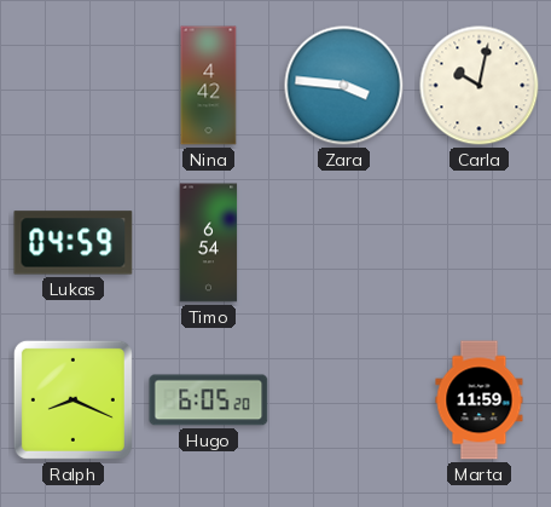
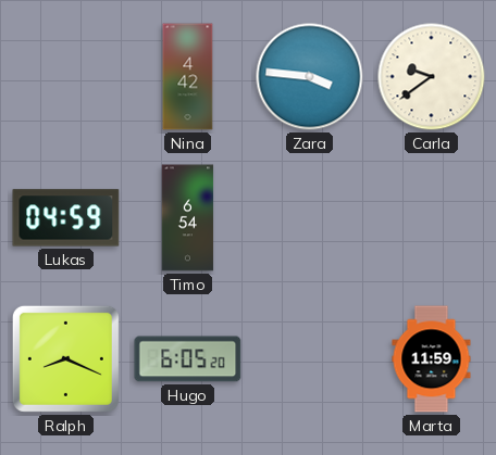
Carla: 10:02 -> 9:39
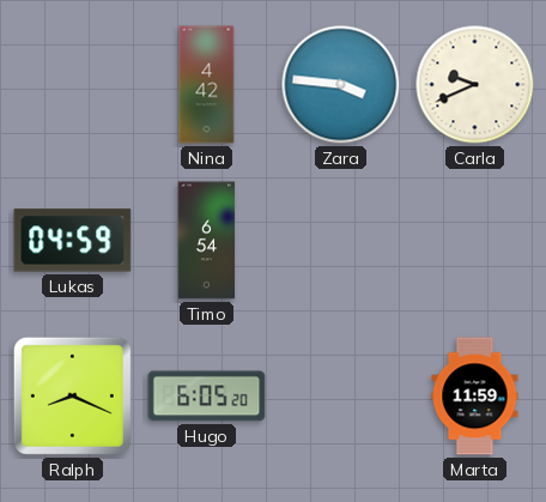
Carla: 9:39 -> 9:41
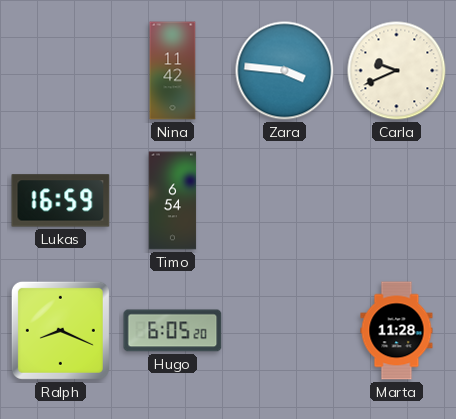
Nina: 4:42 -> 11:42
Lukas: 04:59 -> 16:59
Marta: 11:59 -> 11:28
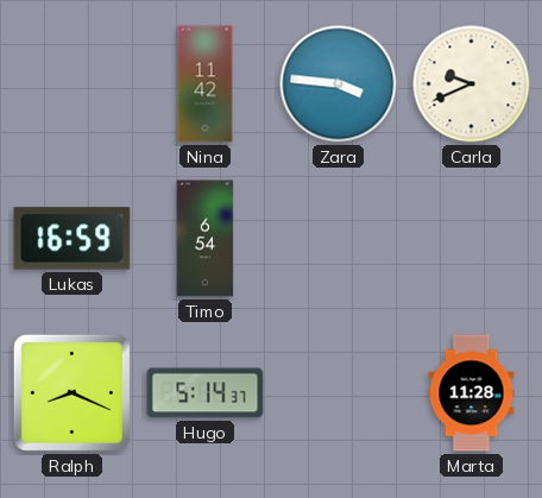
Hugo: 6:05 -> 5:14
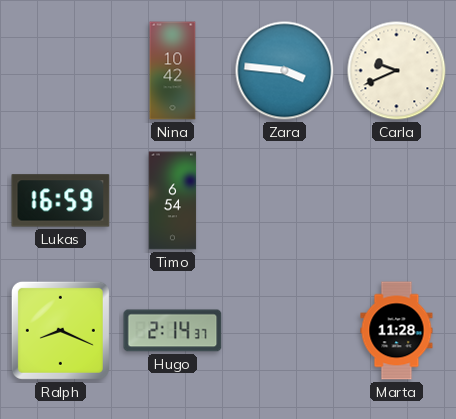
Nina: 11:42 -> 10:42
Hugo: 5:14 -> 2:14
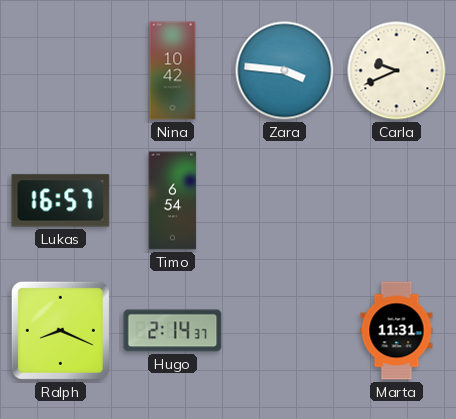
Lukas: 16:59 -> 16:57
Marta: 11:28 -> 11:31
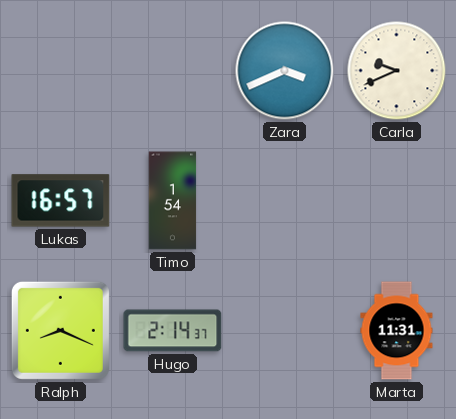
Nina: 10:42 -> none
Zara: 3:46 -> 3:41
Timo: 6:54 -> 1:54
